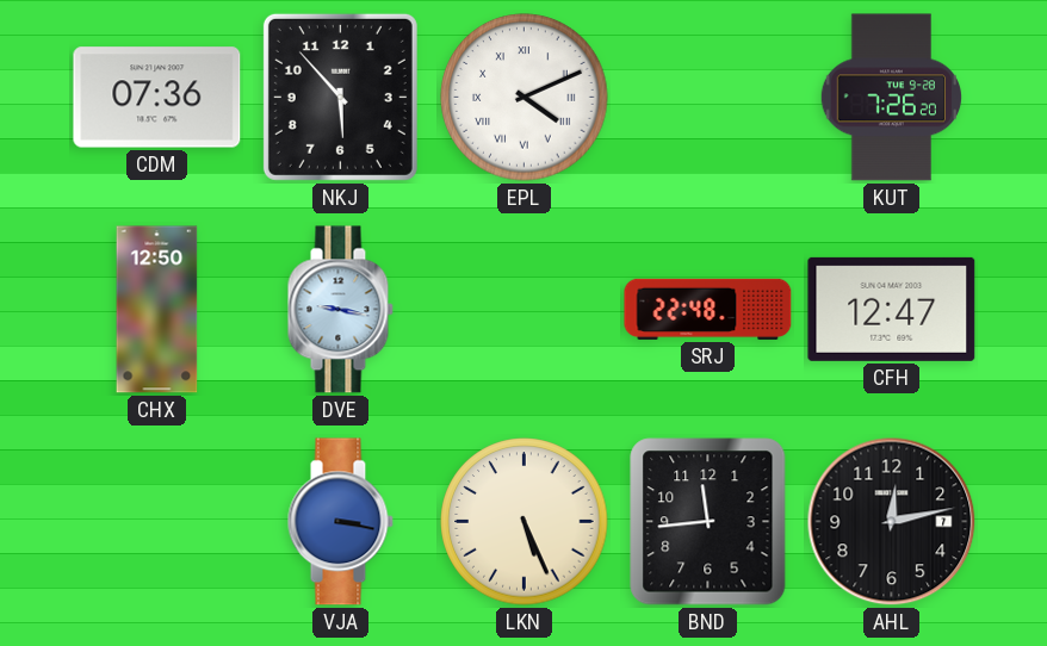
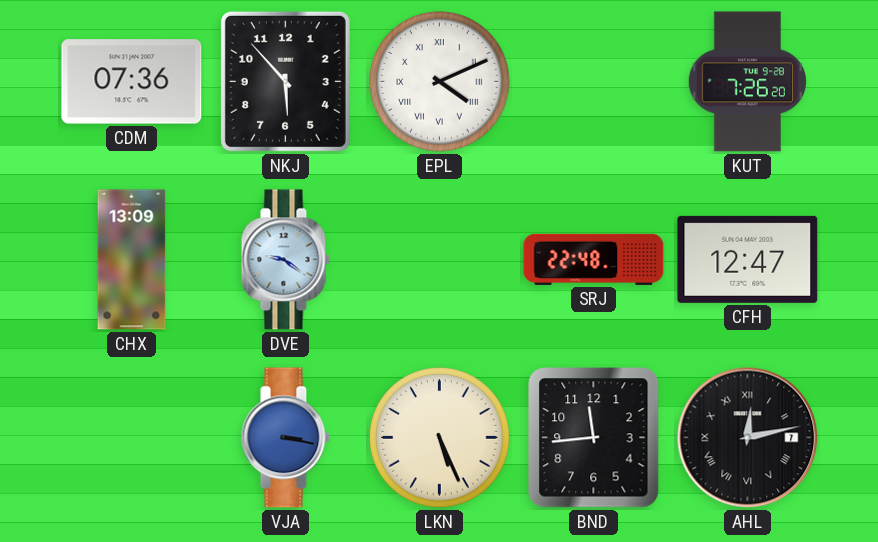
CHX: 12:50 -> 13:09
DVE: 9:17 -> 9:21
AHL numerals: Arabic -> Roman
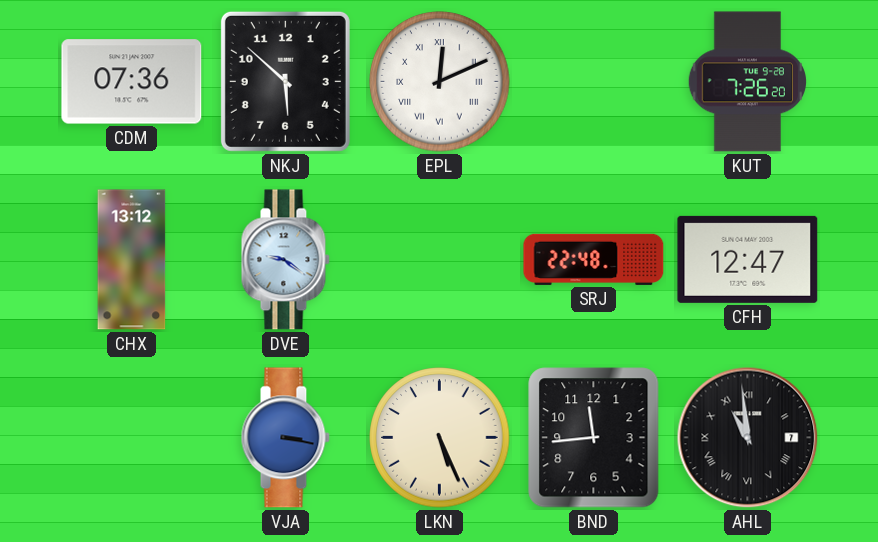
NKJ: 5:53 -> 5:52
EPL: 4:11 -> 12:11
CHX: 13:09 -> 13:12
AHL: 12:13 -> 10:59
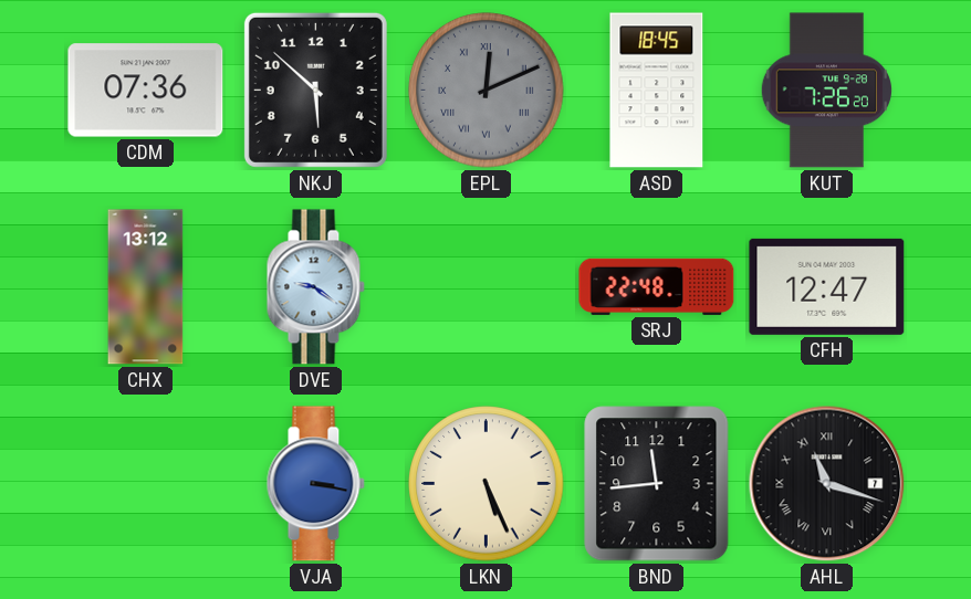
EPL dial: white -> grey
ASD: none -> 18:45
AHL: 10:59 -> 11:18
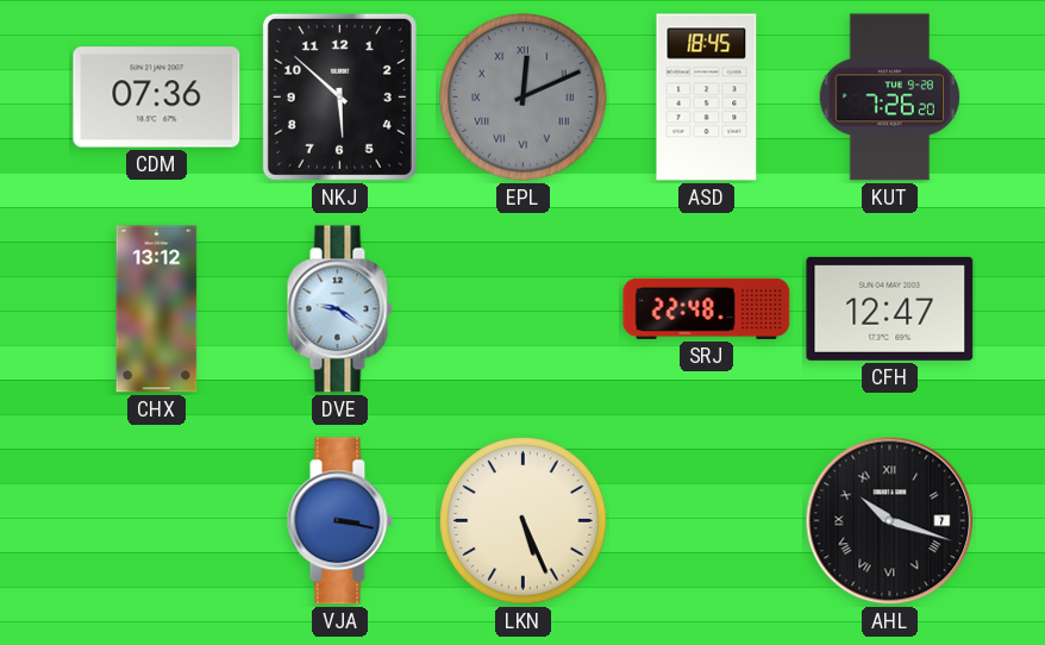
BND: 11:44 -> none
AHL: 11:18 -> 10:18
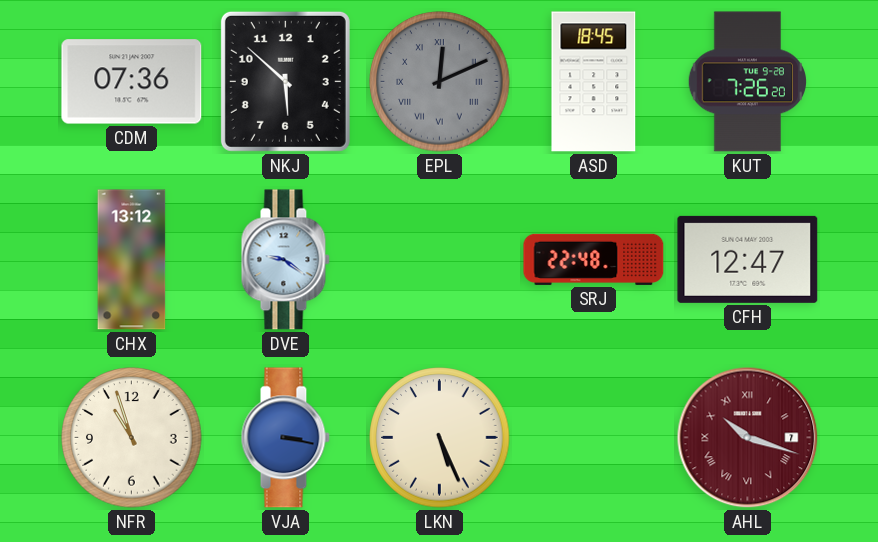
NFR: none -> 10:57
AHL dial: black -> burgundy
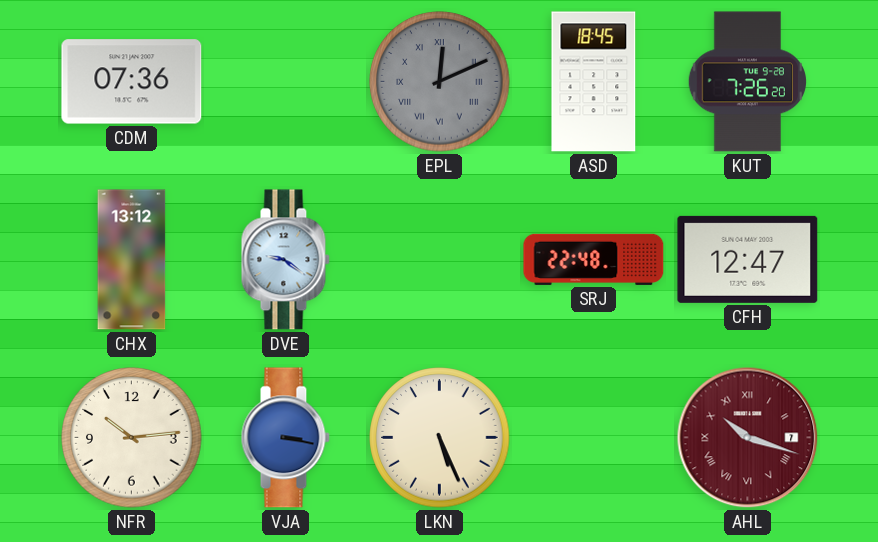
NKJ: 5:52 -> none
NFR: 10:57 -> 10:14
